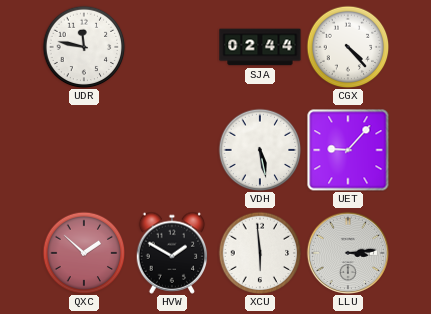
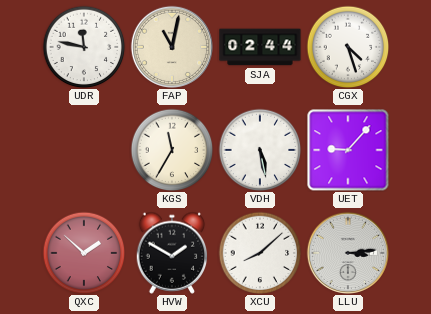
FAP: none -> 11:02
CGX: 4:23 -> 4:27
KGS: none -> 11:35
XCU: 5:59 -> 8:08
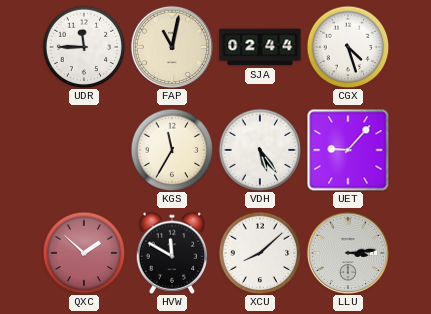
UDR: 11:47 -> 11:45
VDH: 5:28 -> 5:24
HVW: 1:50 -> 11:50
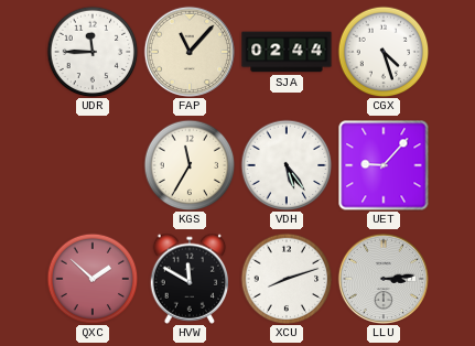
FAP: 11:02 -> 11:07
XCU: 8:08 -> 8:12
